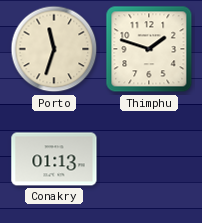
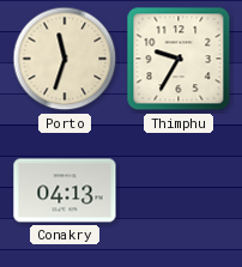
Thimphu: 1:48 -> 9:35
Conakry: 01:13 -> 04:13
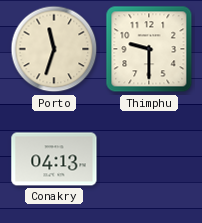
Thimphu: 9:35 -> 9:30
